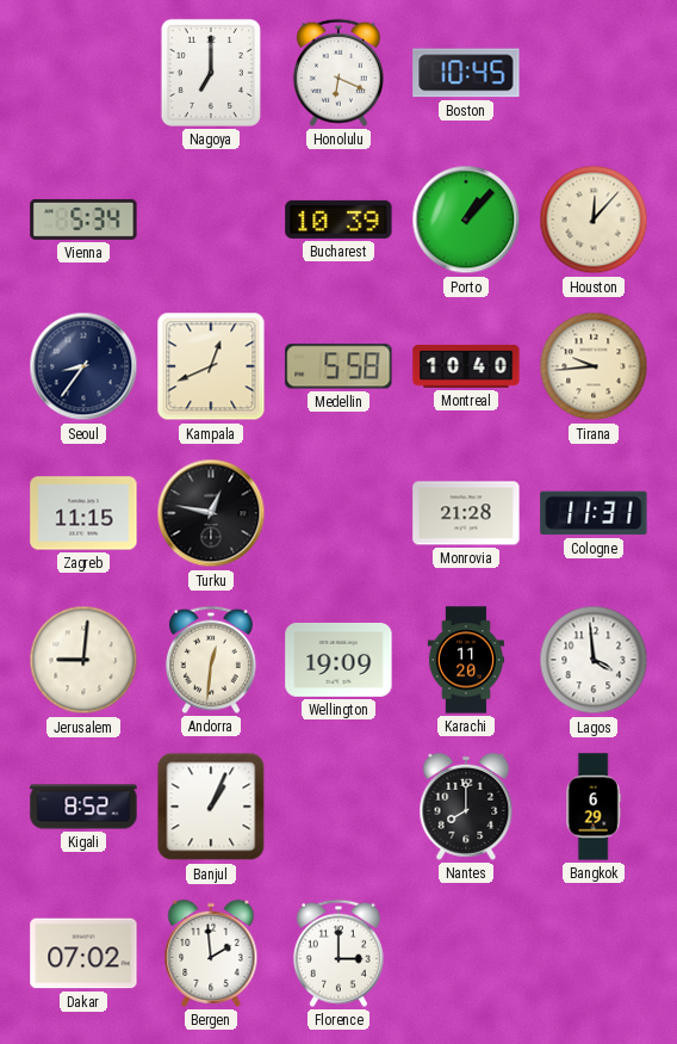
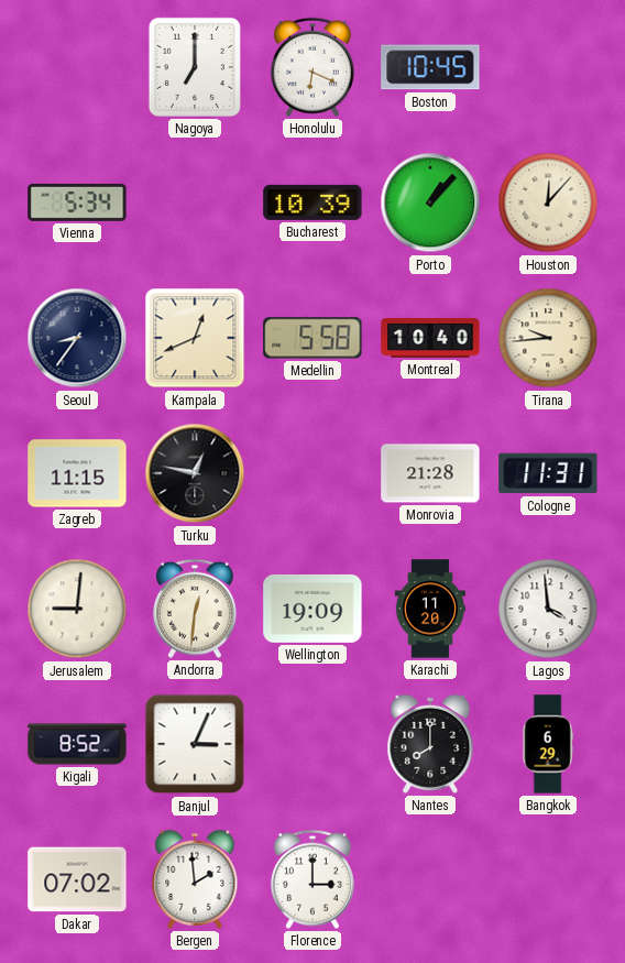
Banjul: 1:04 -> 3:04
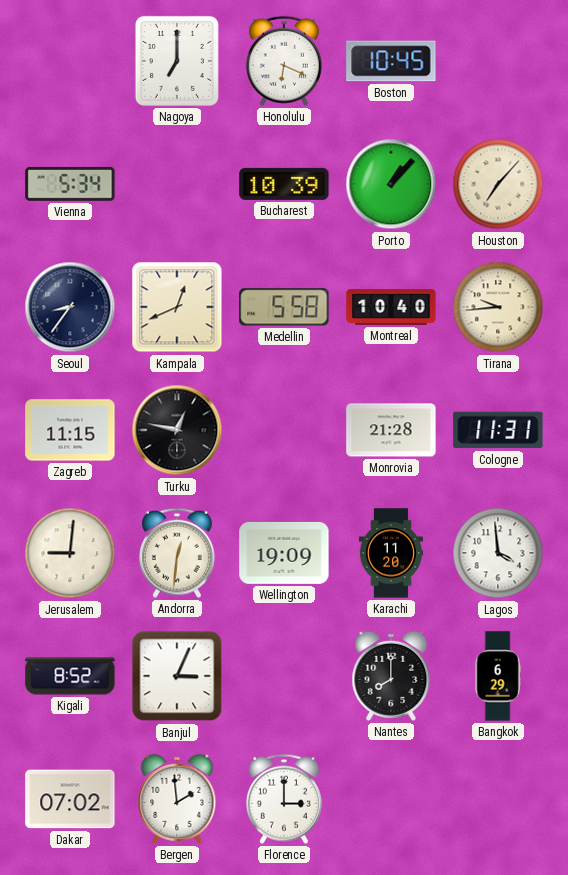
Houston: 12:07 -> 7:07
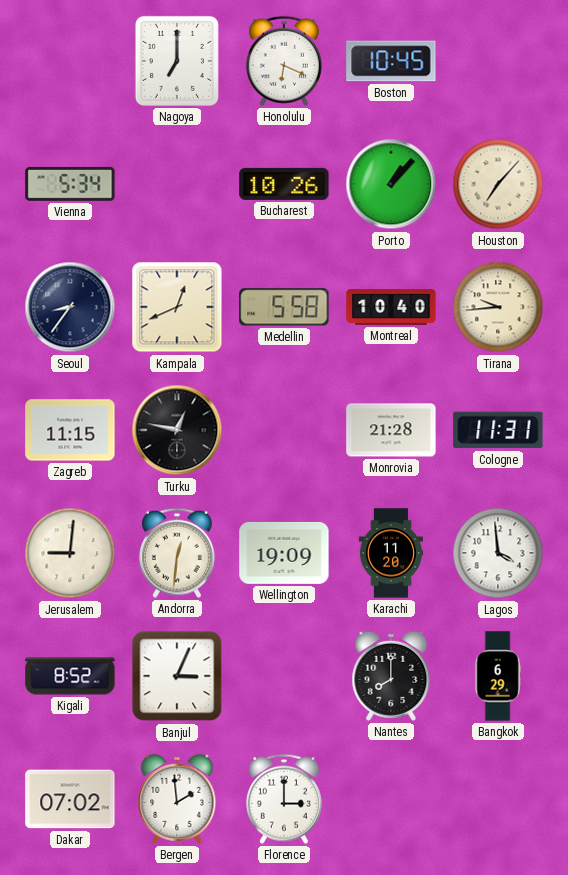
Bucharest: 10:39 -> 10:26
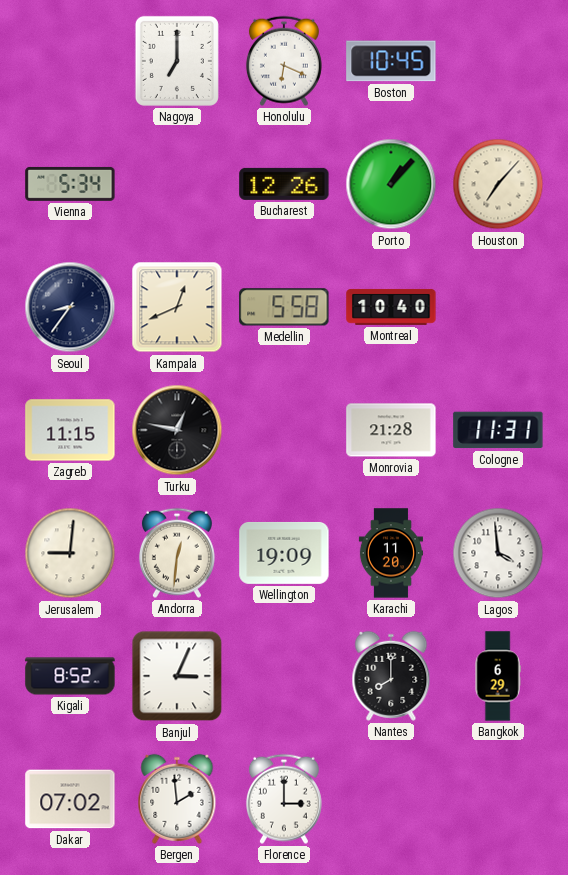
Bucharest: 10:26 -> 12:26
Tirana: 9:44 -> none
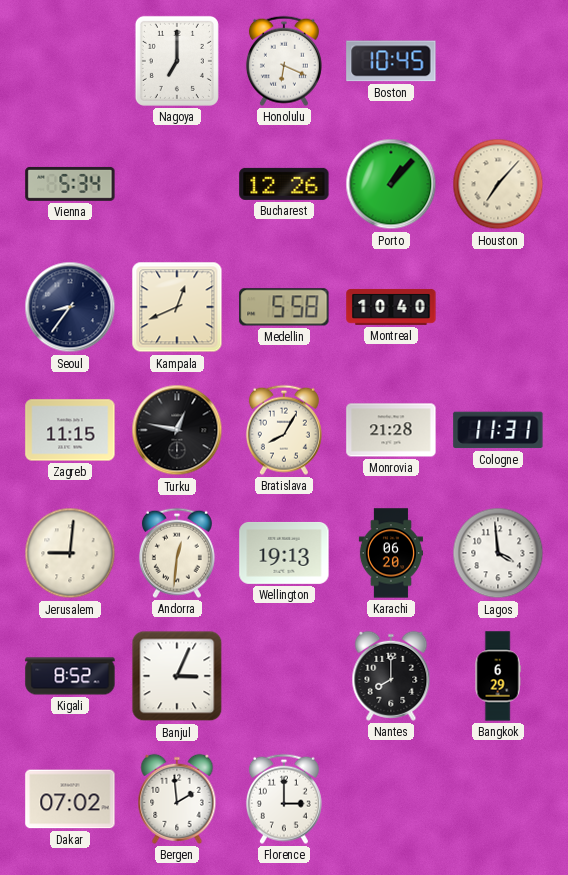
Bratislava: none -> 8:05
Wellington: 19:09 -> 19:13
Karachi: 11:20 -> 06:20
